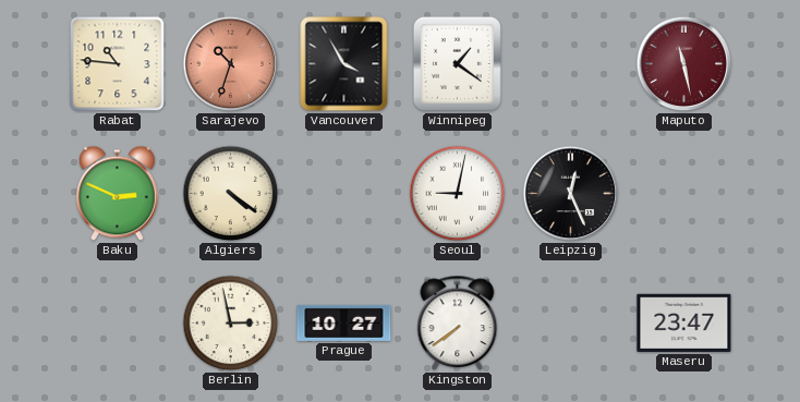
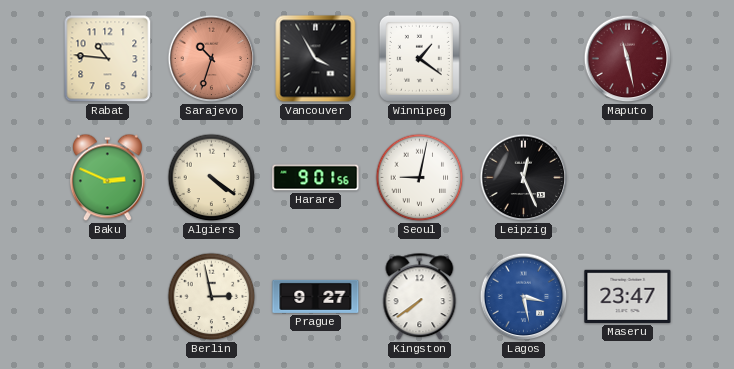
Harare: none -> 9:01
Prague: 10:27 -> 9:27
Lagos: none -> 3:28
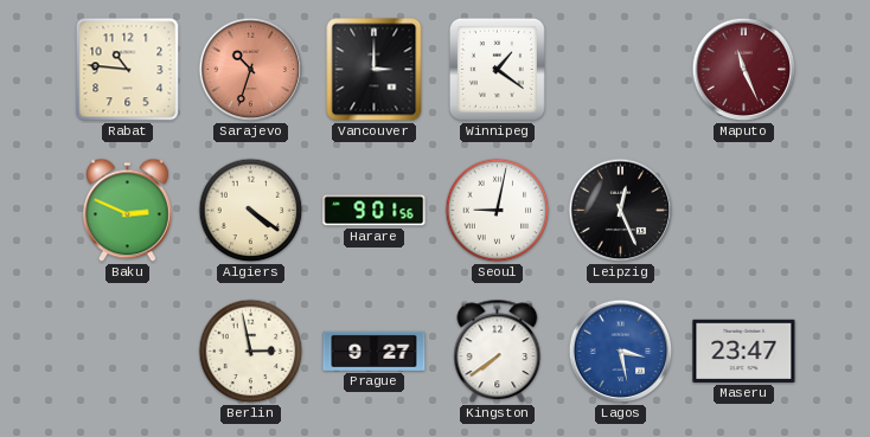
Vancouver: 3:55 -> 3:00
Maputo: 11:28 -> 11:26
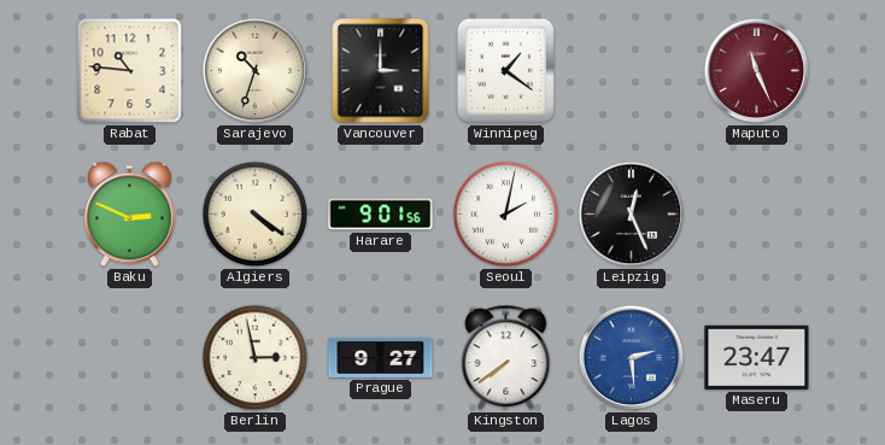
Sarajevo dial: salmon -> cream
Seoul: 9:02 -> 2:02
Lagos: 3:28 -> 2:29
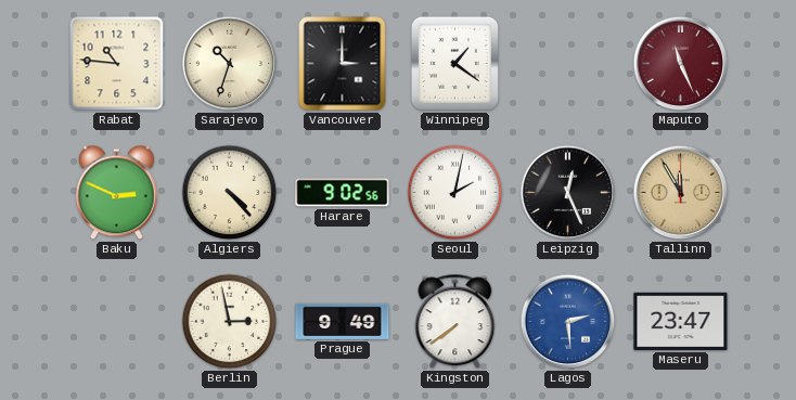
Algiers: 4:21 -> 4:23
Harare: 9:01 -> 9:02
Tallinn: none -> 11:55
Prague: 9:27 -> 9:49
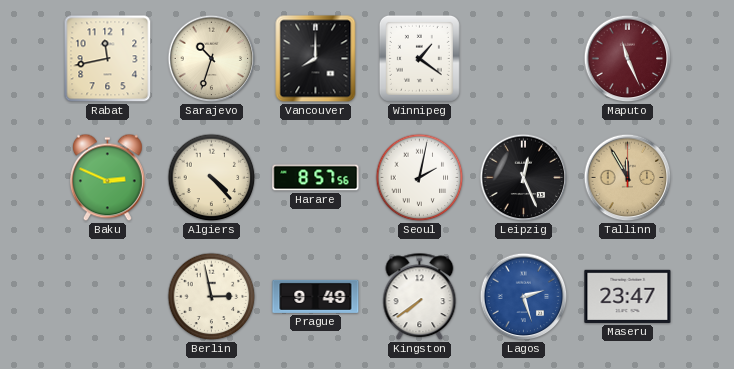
Rabat: 10:46 -> 11:43
Vancouver: 3:00 -> 8:00
Harare: 9:02 -> 8:57
Lagos: 2:29 -> 2:27
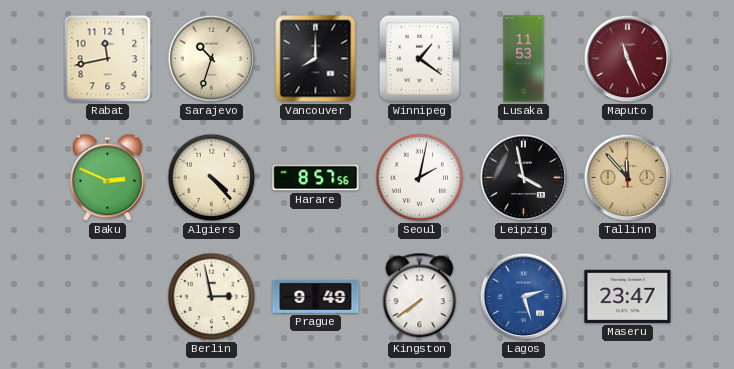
Lusaka: none -> 11:53
Leipzig: 12:26 -> 3:58
Tallinn: 11:55 -> 11:53
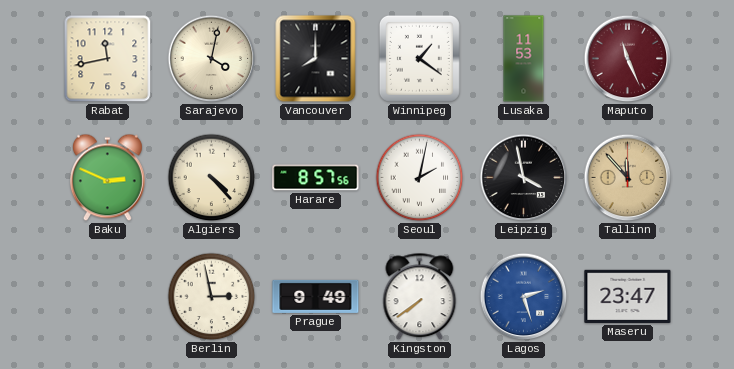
Sarajevo: 10:33 -> 4:02
